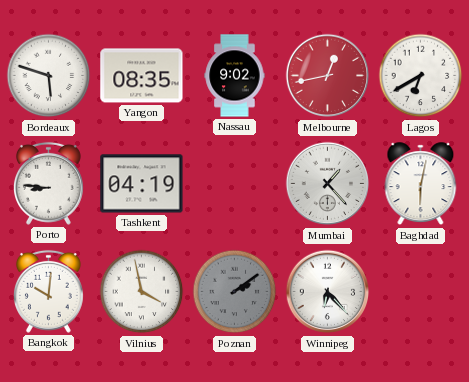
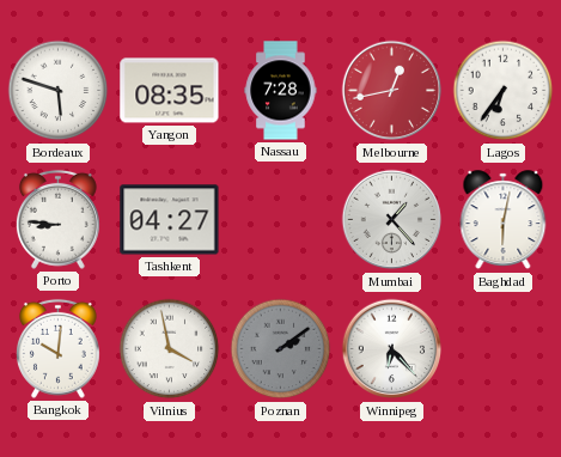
Nassau: 9:02 -> 7:28
Lagos: 6:40 -> 6:36
Tashkent: 04:19 -> 04:27
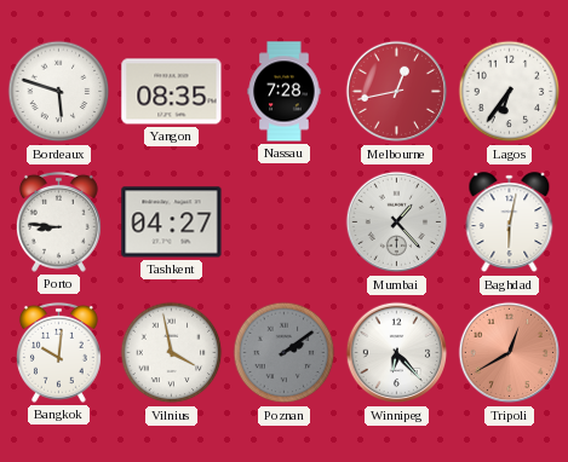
Tripoli: none -> 12:40
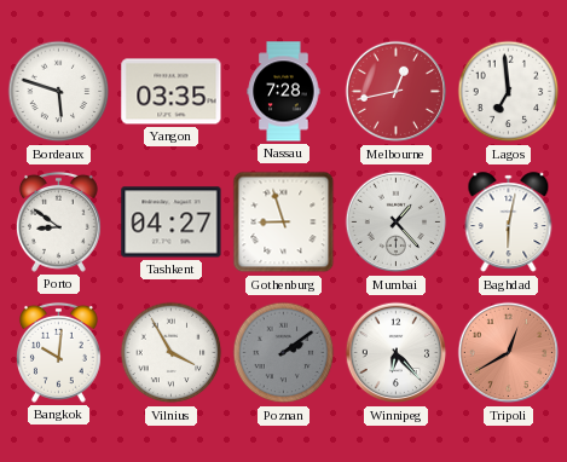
Yangon: 08:35 -> 03:35
Lagos: 6:36 -> 6:59
Porto: 8:46 -> 8:51
Gothenburg: none -> 8:57
Vilnius: 3:58 -> 3:55
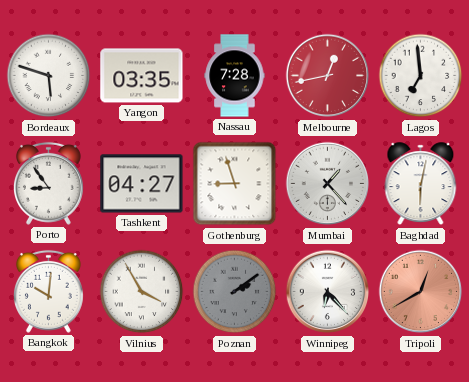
Porto: 8:51 -> 8:54
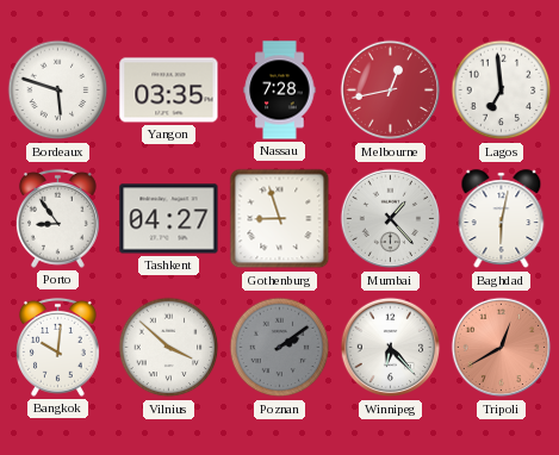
Vilnius: 3:55 -> 3:52
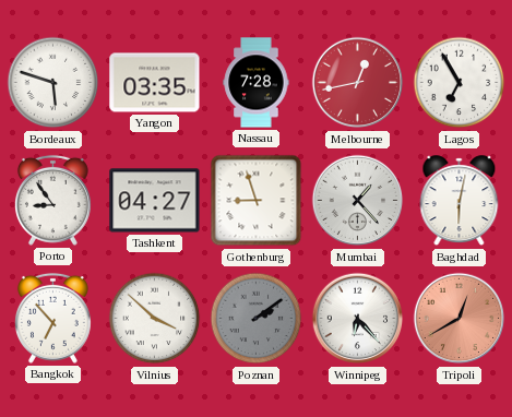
Lagos: 6:59 -> 6:55
Bangkok: 10:01 -> 6:53
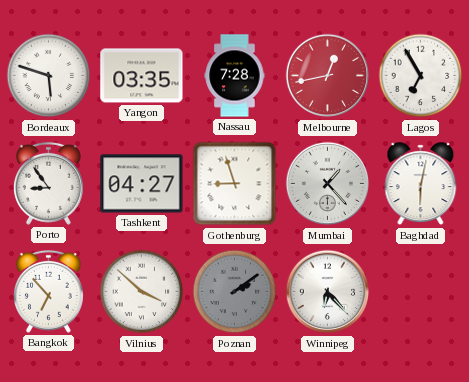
Tripoli: 12:40 -> none
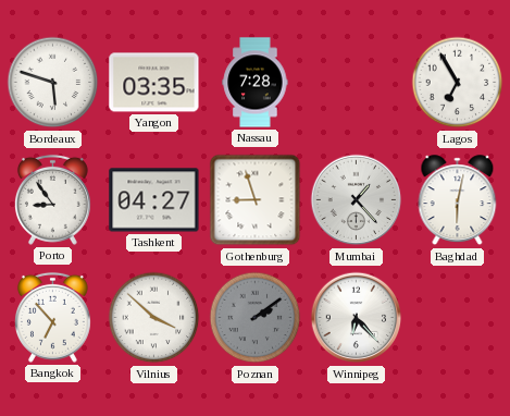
Melbourne: 12:43 -> none
